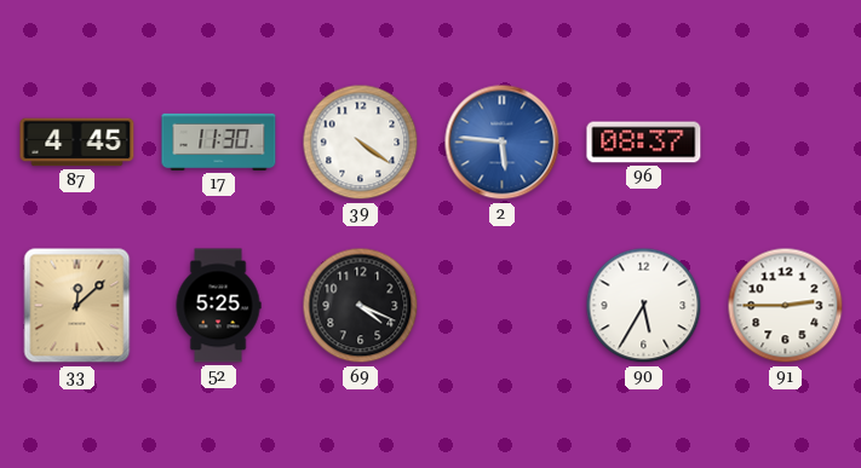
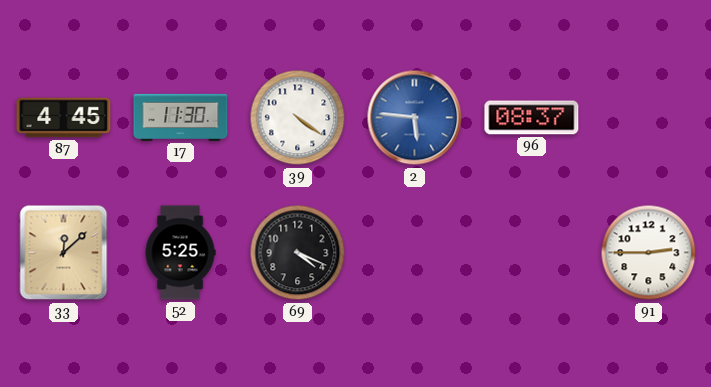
90: 5:35 -> none
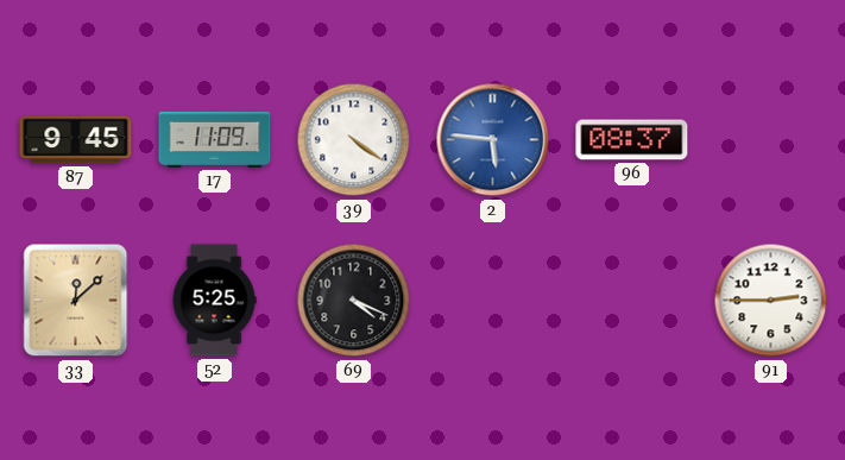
87: 4:45 -> 9:45
17: 11:30 -> 11:09
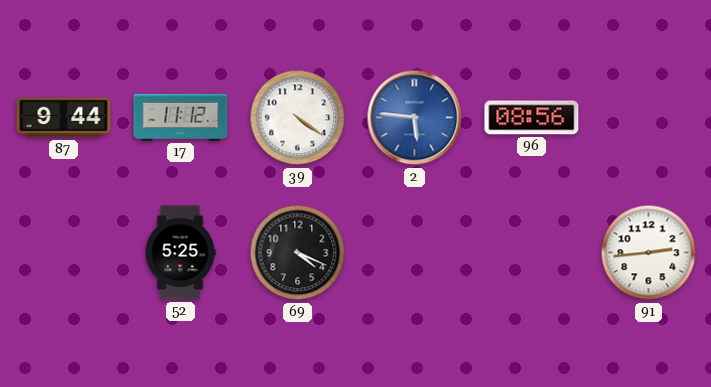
87: 9:45 -> 9:44
17: 11:09 -> 11:12
96: 08:37 -> 08:56
33: 12:08 -> none
91: 2:45 -> 2:44
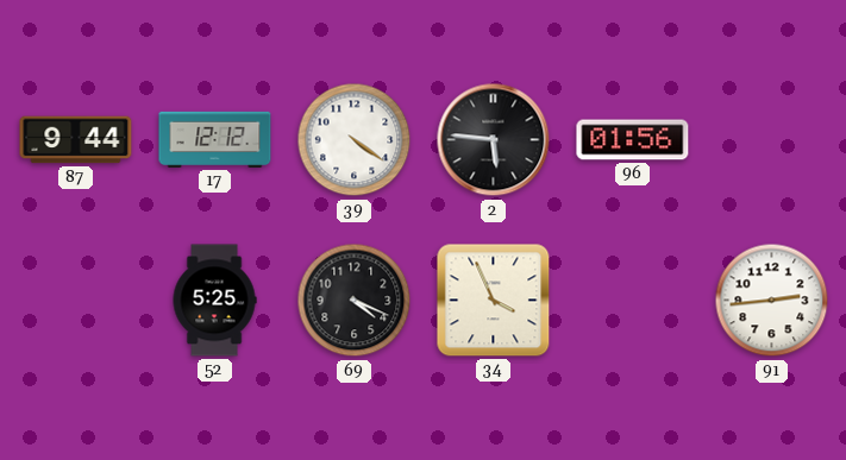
17: 11:12 -> 12:12
2 dial: blue -> black
96: 08:56 -> 01:56
34: none -> 3:56
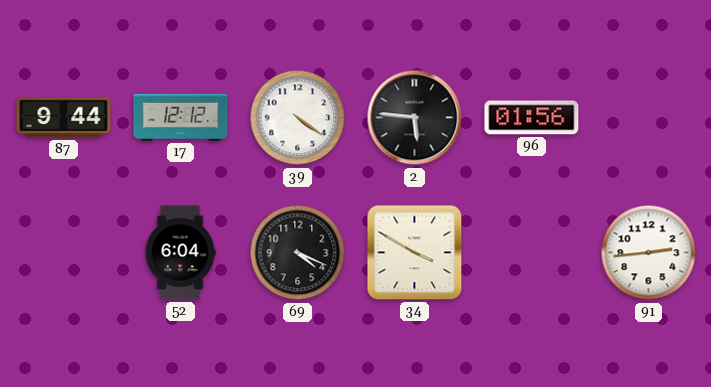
52: 5:25 -> 6:04
34: 3:56 -> 3:50
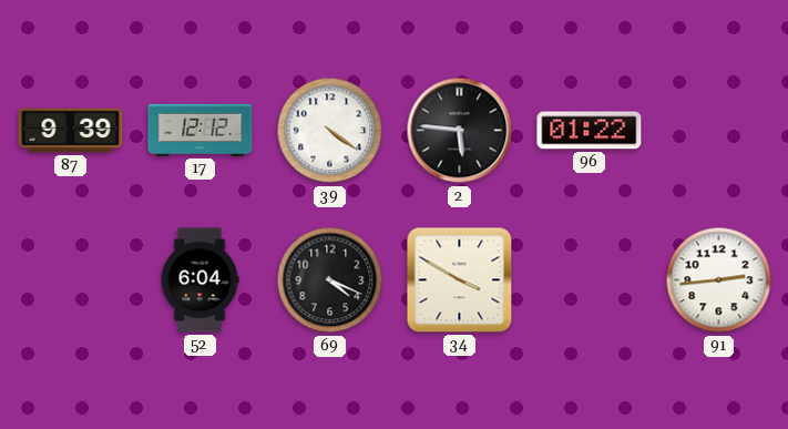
87: 9:44 -> 9:39
96: 01:56 -> 01:22
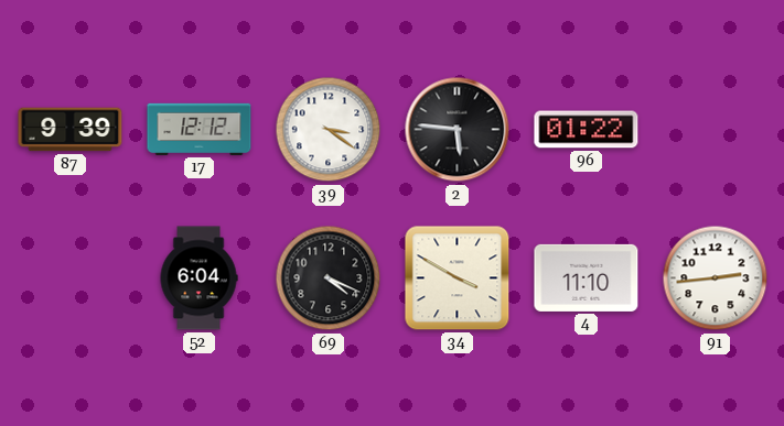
39: 4:21 -> 3:21
4: none -> 11:10
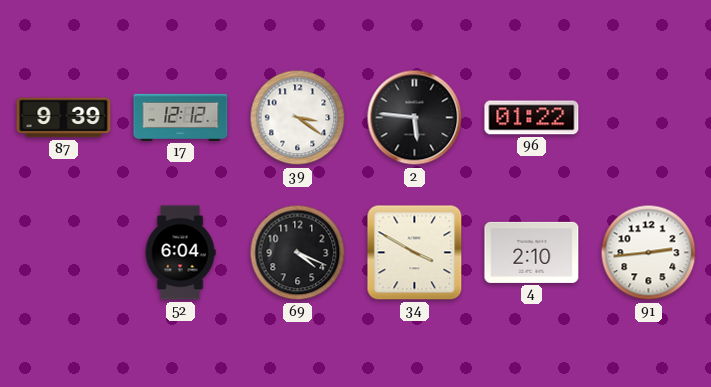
4: 11:10 -> 2:10
